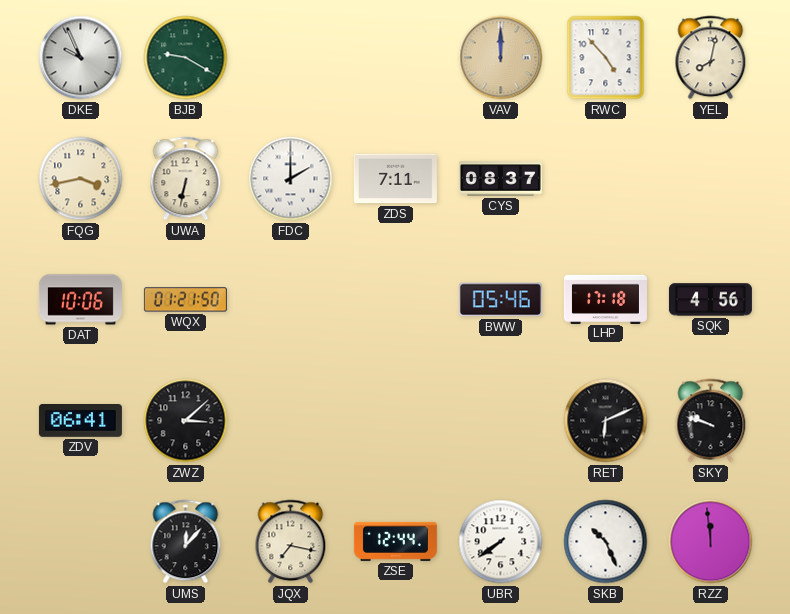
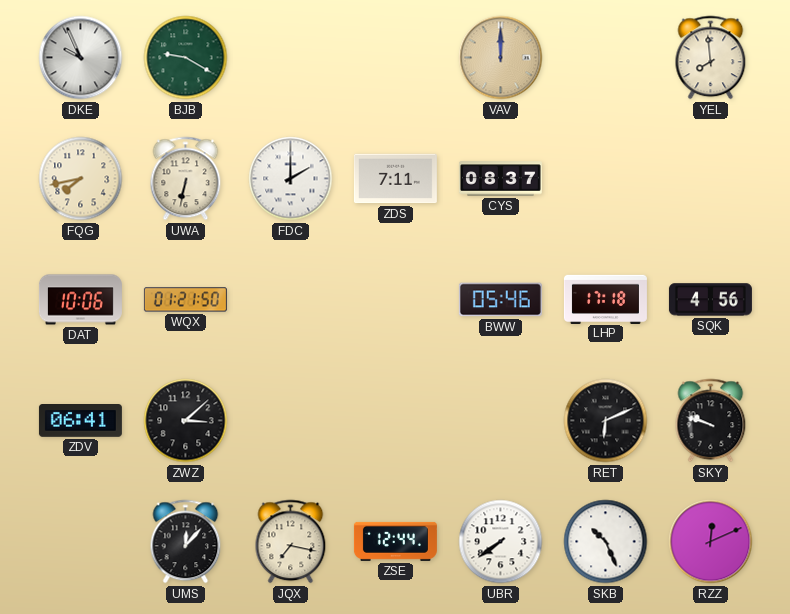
RWC: 4:53 -> none
YEL: 8:02 -> 7:59
FQG: 3:43 -> 7:43
RZZ: 11:59 -> 12:11
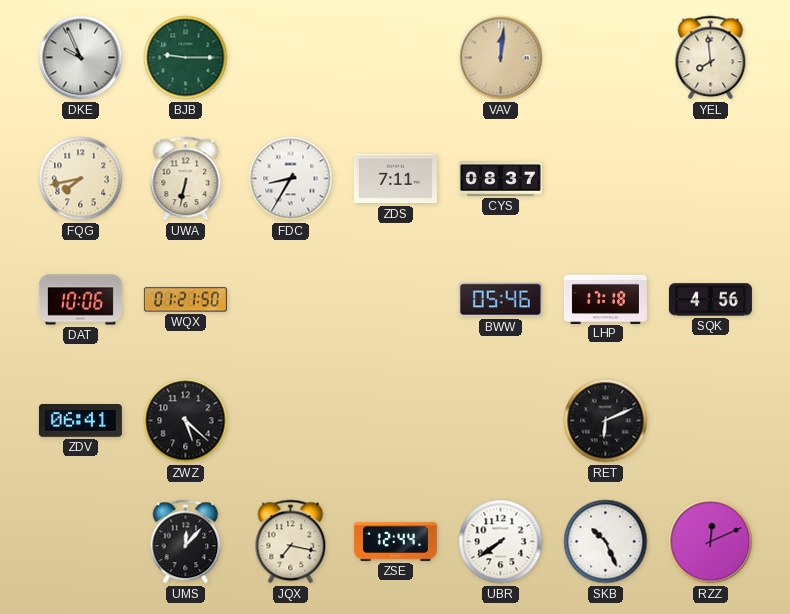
BJB: 9:20 -> 9:15
VAV: 12:00 -> 12:01
FDC: 2:00 -> 8:35
ZWZ: 3:08 -> 5:22
SKY: 9:48 -> none
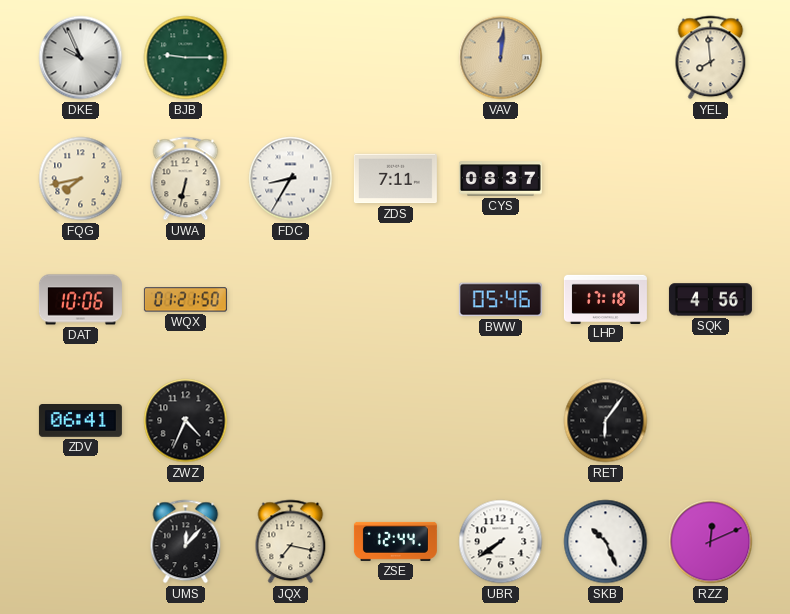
ZWZ: 5:22 -> 4:34
RET: 6:11 -> 6:06
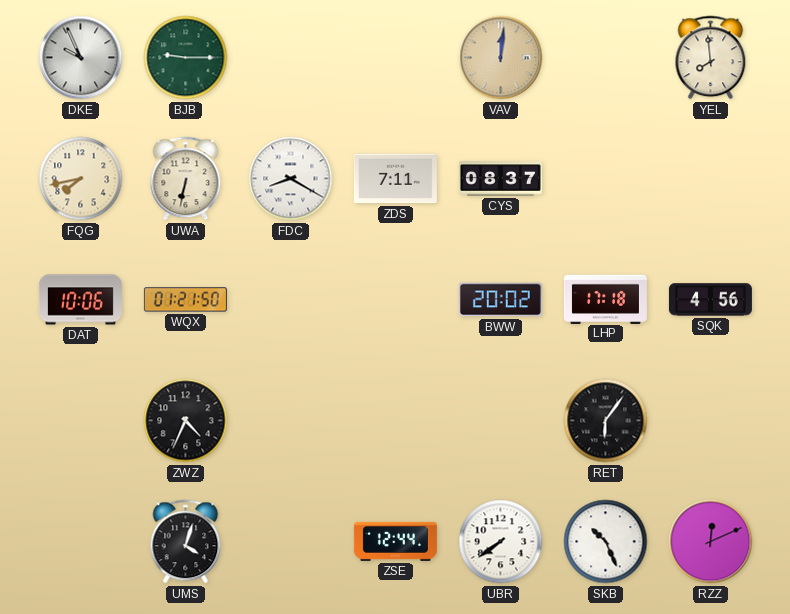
FDC: 8:35 -> 8:20
BWW: 05:46 -> 20:02
ZDV: 06:41 -> none
UMS: 12:07 -> 4:03
JQX: 7:17 -> none
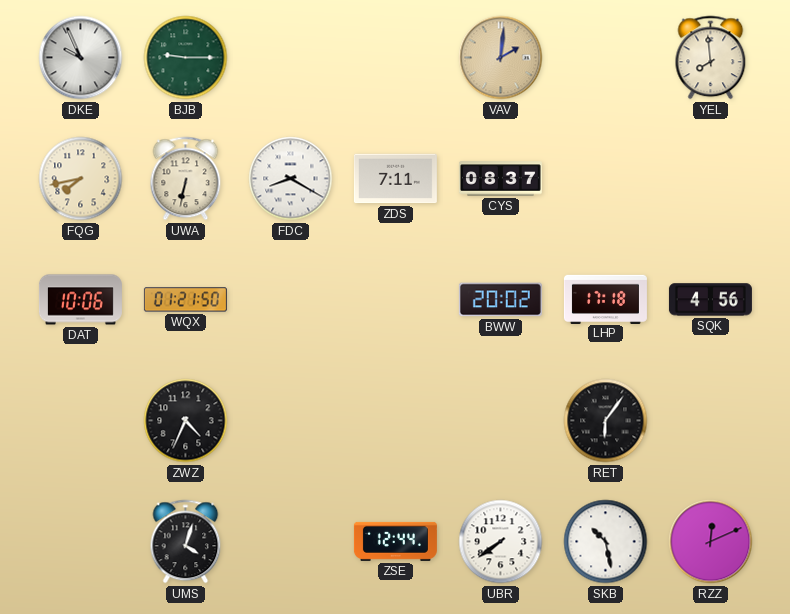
VAV: 12:01 -> 2:01
SKB: 10:26 -> 10:28
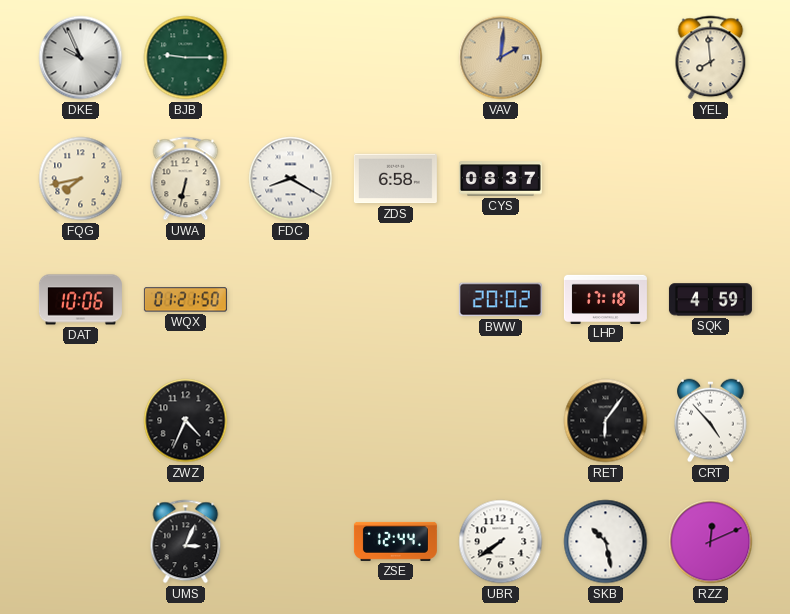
ZDS: 7:11 -> 6:58
SQK: 4:56 -> 4:59
CRT: none -> 4:53
UMS: 4:03 -> 3:04
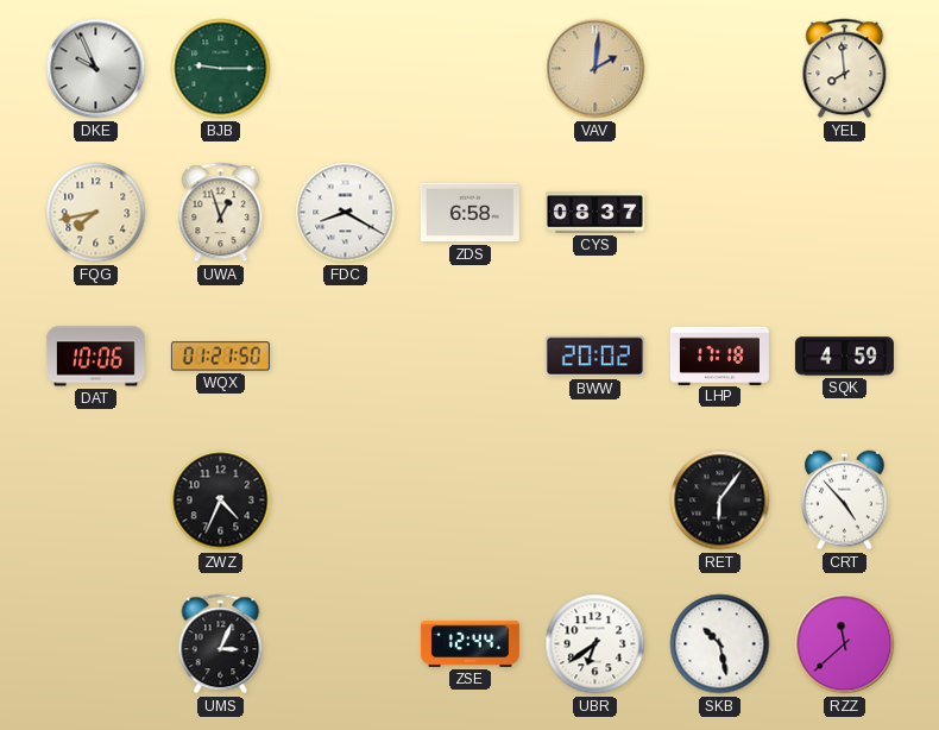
UWA: 6:32 -> 12:57
UBR: 7:39 -> 6:39
RZZ: 12:11 -> 11:38
